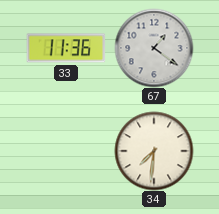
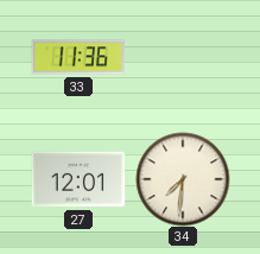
67: 1:21 -> none
27: none -> 12:01
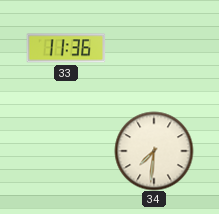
27: 12:01 -> none
